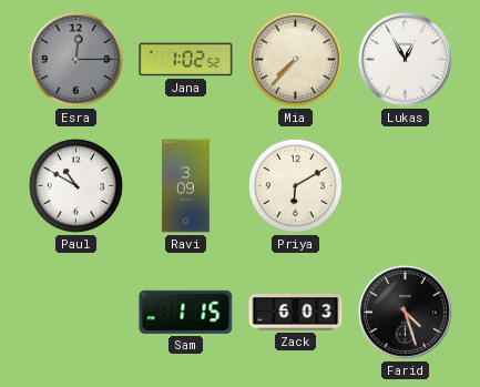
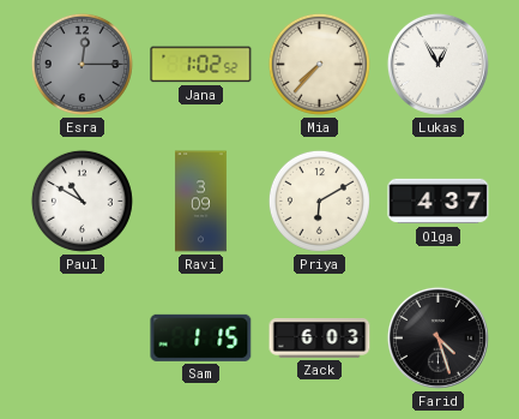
Olga: none -> 4:37
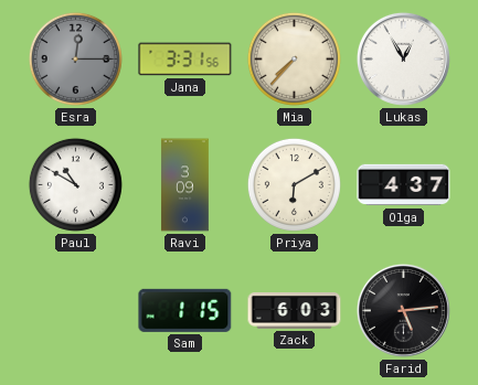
Jana: 1:02 -> 3:31
Farid: 4:27 -> 5:14
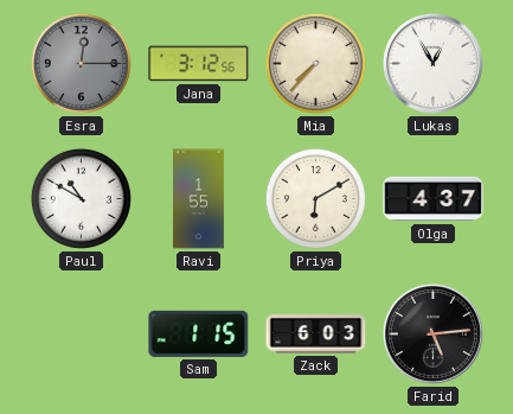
Jana: 3:31 -> 3:12
Ravi: 3:09 -> 1:55
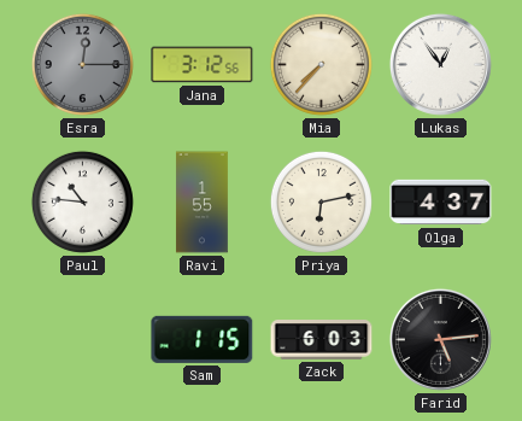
Lukas: 12:55 -> 12:54
Paul: 10:50 -> 10:46
Priya: 6:10 -> 6:13
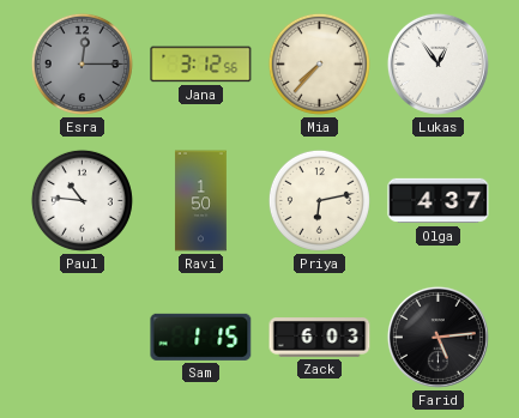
Ravi: 1:55 -> 1:50
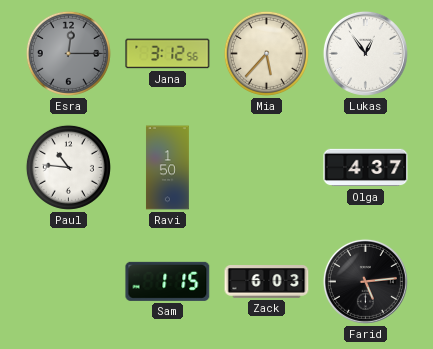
Mia: 7:37 -> 5:37
Priya: 6:13 -> none
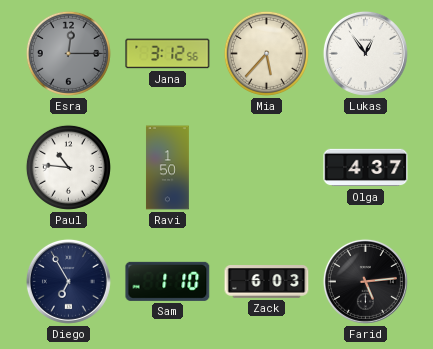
Diego: none -> 6:55
Sam: 1:15 -> 1:10
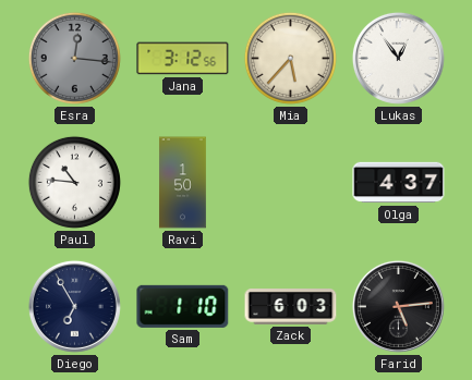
Esra: 12:15 -> 12:16
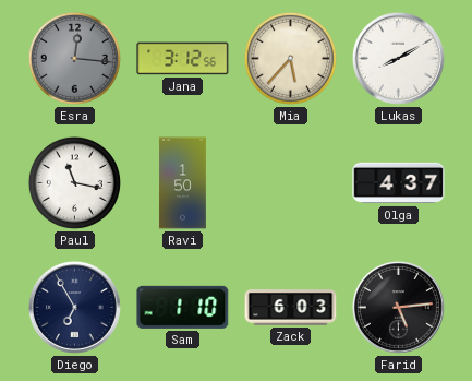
Lukas: 12:54 -> 8:10
Paul: 10:46 -> 11:17
